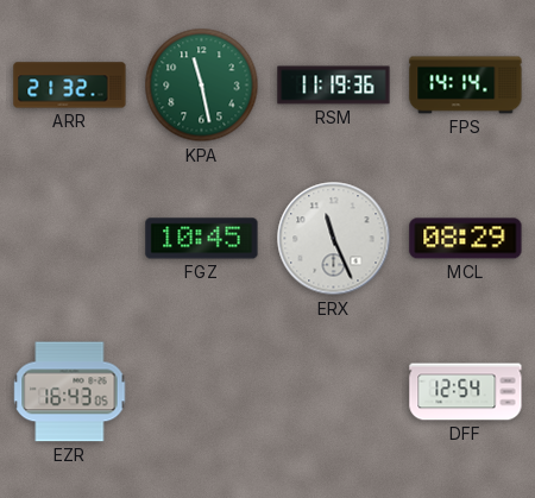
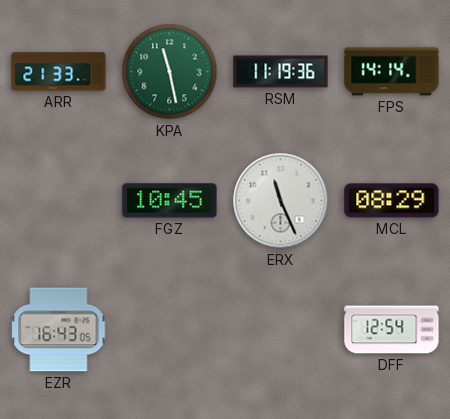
ARR: 21:32 -> 21:33
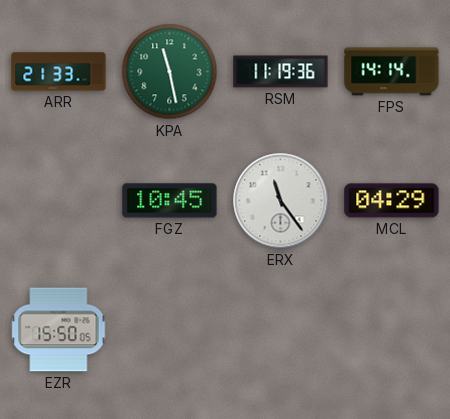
ERX: 11:26 -> 11:24
MCL: 08:29 -> 04:29
EZR: 16:43 -> 15:50
DFF: 12:54 -> none
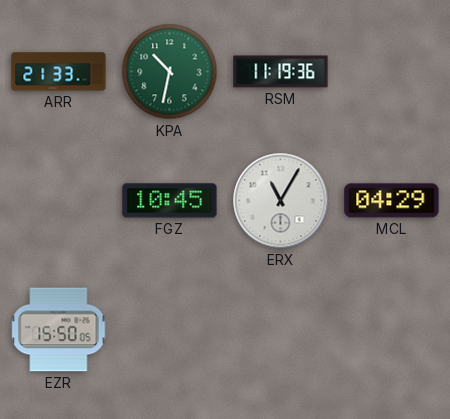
KPA: 11:28 -> 10:32
FPS: 14:14 -> none
ERX: 11:24 -> 11:05
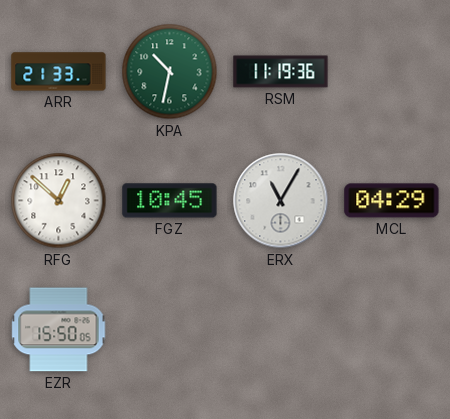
RFG: none -> 12:52
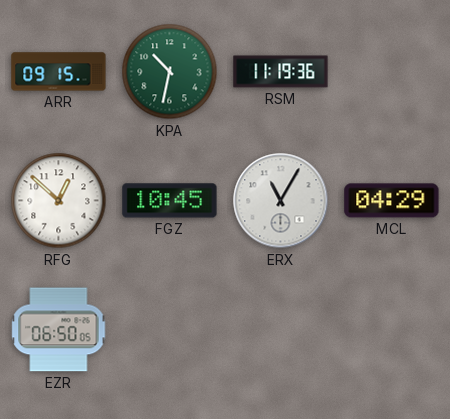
ARR: 21:33 -> 09:15
EZR: 15:50 -> 06:50
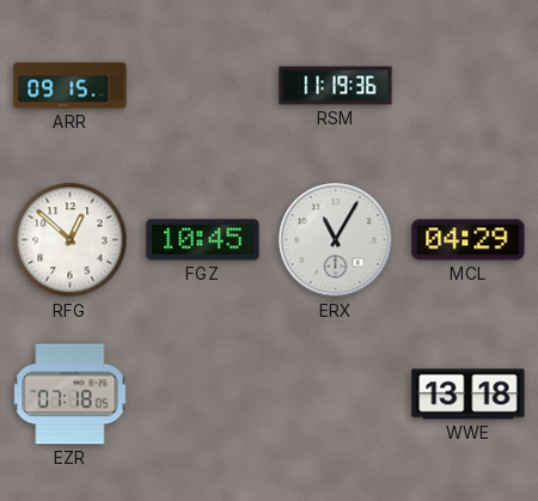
KPA: 10:32 -> none
EZR: 06:50 -> 07:18
WWE: none -> 13:18
